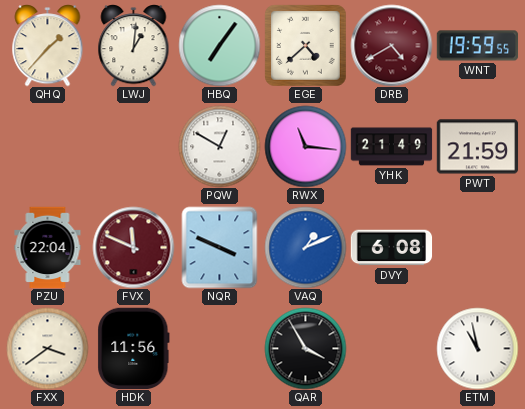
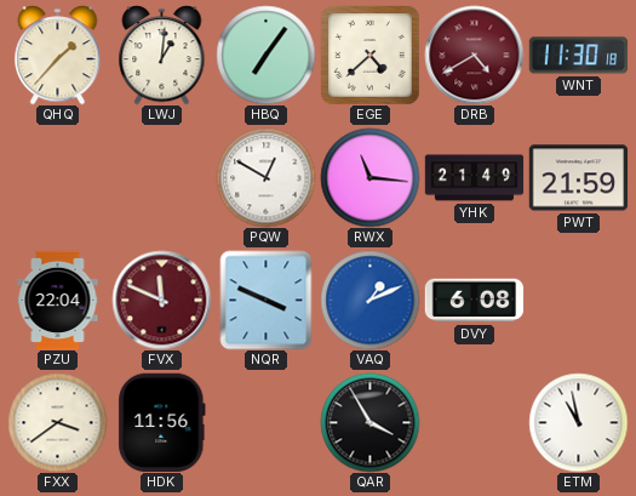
WNT: 19:59 -> 11:30
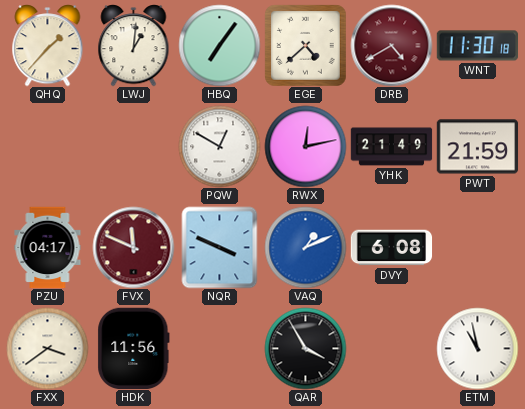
RWX: 11:16 -> 12:13
PZU: 22:04 -> 04:17
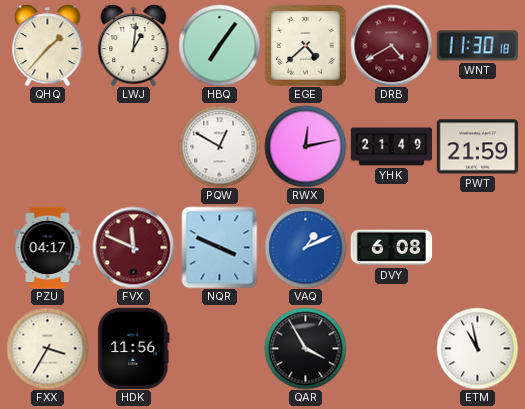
FXX: 3:39 -> 3:35
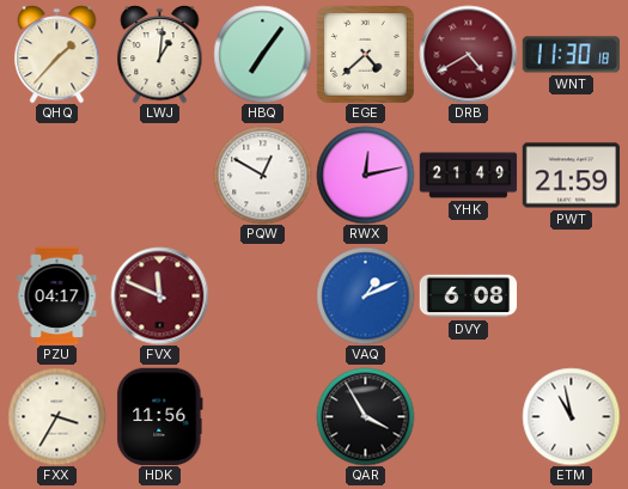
NQR: 3:49 -> none
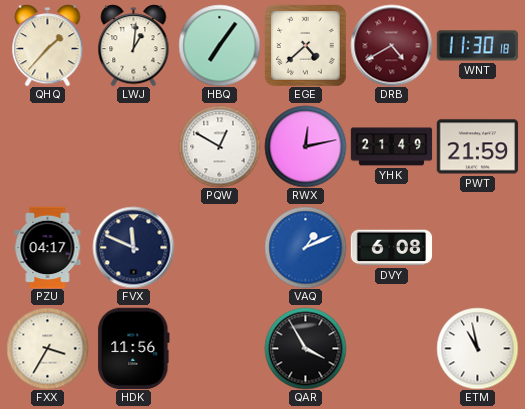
FVX dial: burgundy -> navy
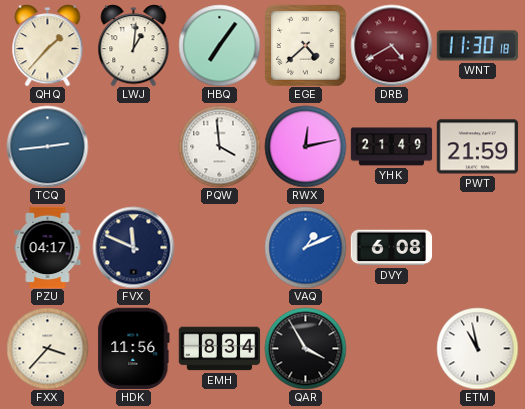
TCQ: none -> 2:44
PQW: 12:50 -> 3:59
FXX: 3:35 -> 3:37
EMH: none -> 8:34
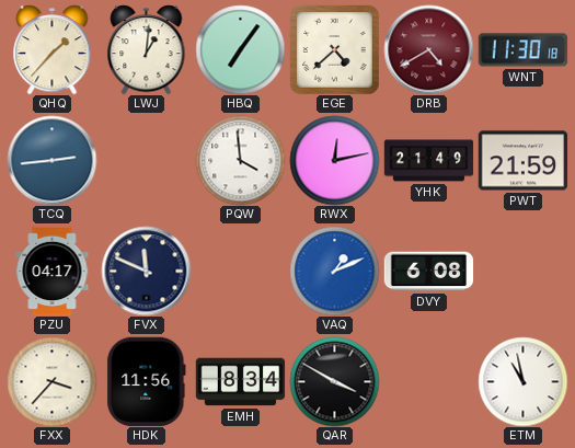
QAR: 3:55 -> 3:50
